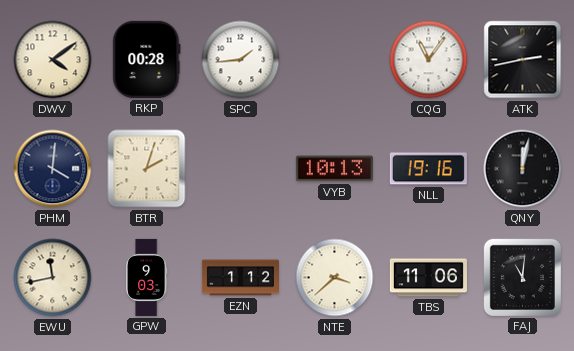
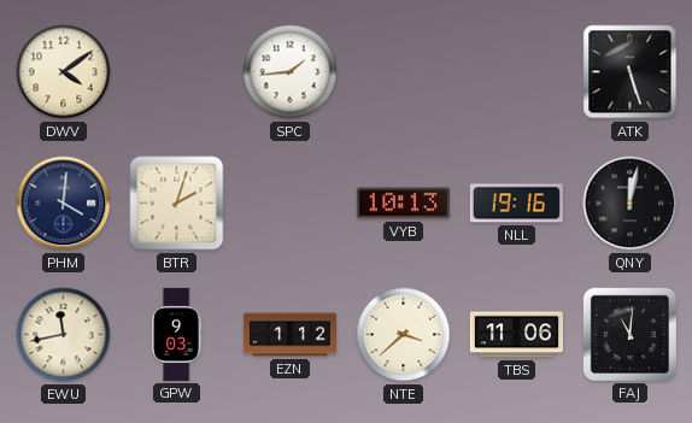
RKP: 00:28 -> none
CQG: 11:06 -> none
ATK: 2:43 -> 5:27
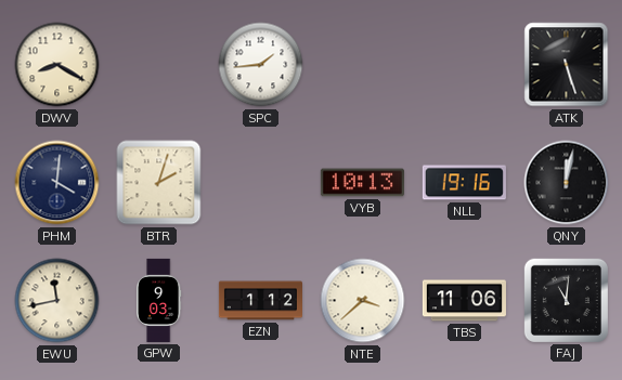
DWV: 4:09 -> 8:20
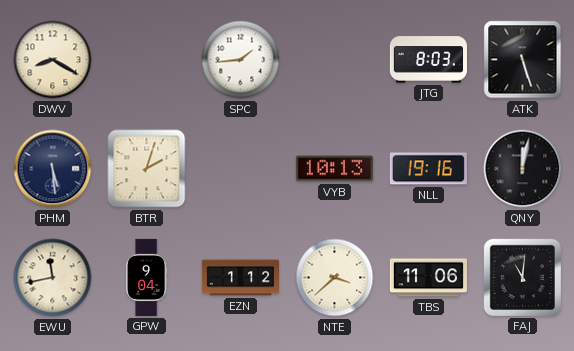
JTG: none -> 8:03
PHM: 4:01 -> 5:29
GPW: 9:03 -> 9:04
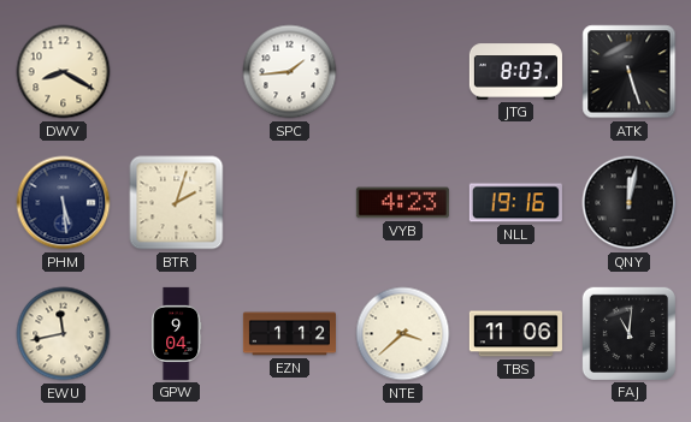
VYB: 10:13 -> 4:23
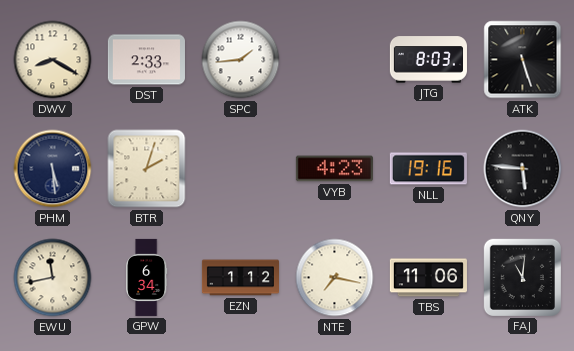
DST: none -> 2:33
QNY: 12:02 -> 5:46
GPW: 9:04 -> 6:34
NTE: 3:38 -> 7:17
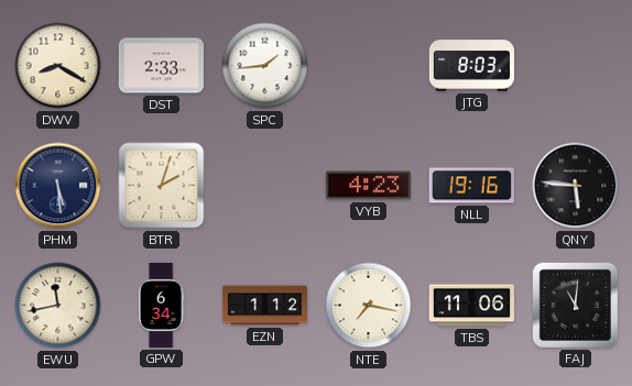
ATK: 5:27 -> none
